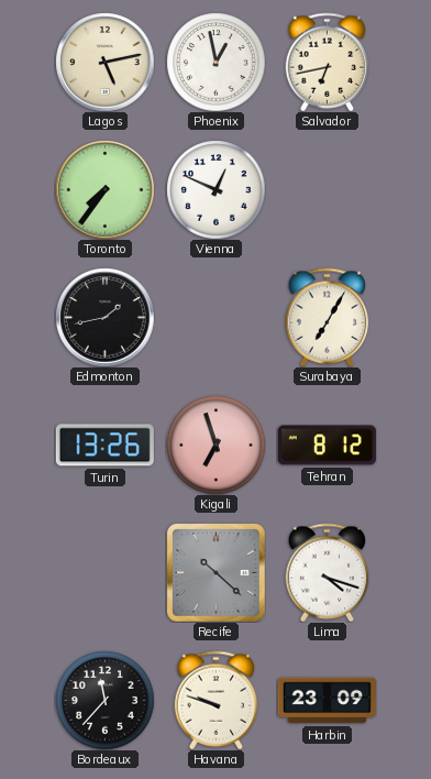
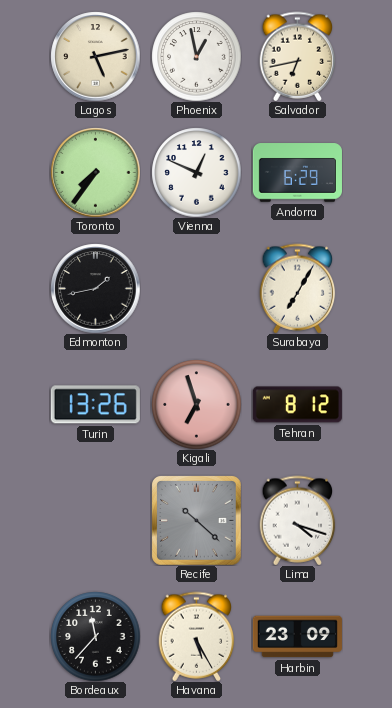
Andorra: none -> 6:29
Havana: 9:48 -> 5:25
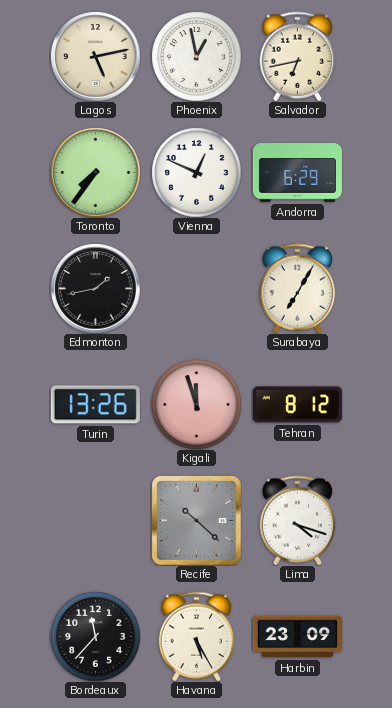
Kigali: 6:57 -> 11:57
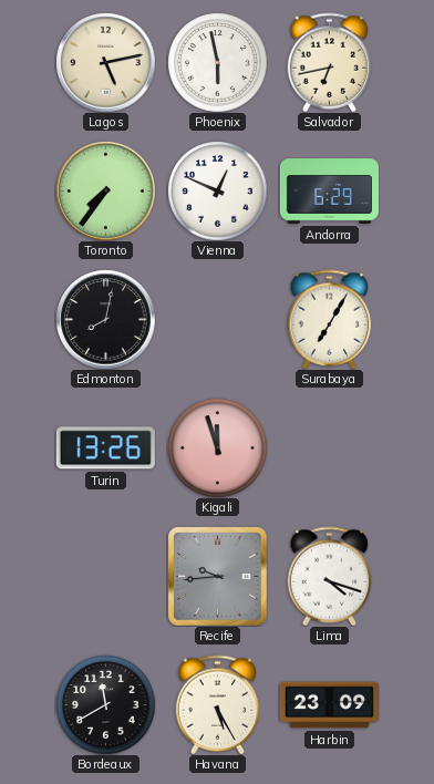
Phoenix: 12:58 -> 5:58
Edmonton: 1:43 -> 8:02
Tehran: 8:12 -> none
Recife: 10:22 -> 9:44
Bordeaux: 11:37 -> 11:40
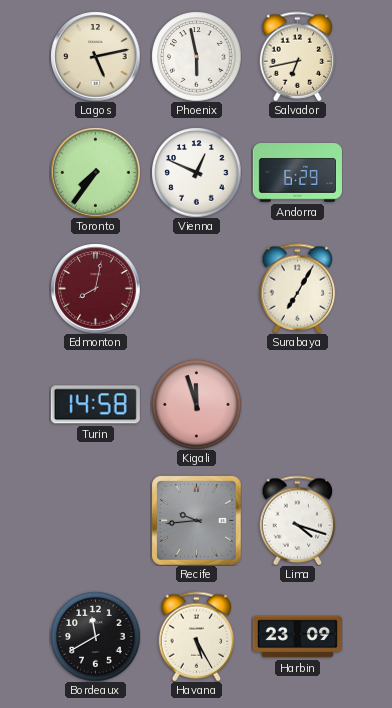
Edmonton dial: black -> burgundy
Turin: 13:26 -> 14:58
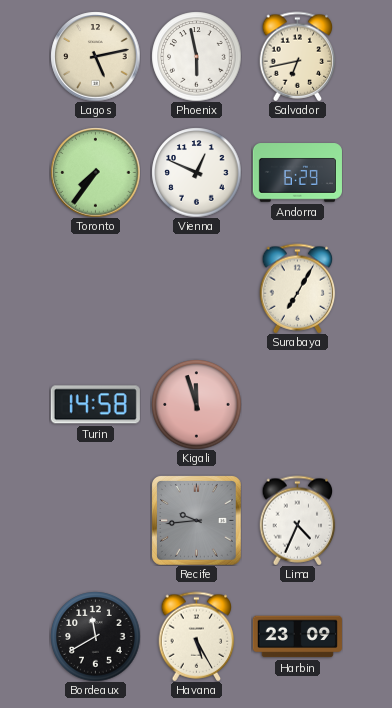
Edmonton: 8:02 -> none
Lima: 4:18 -> 4:34
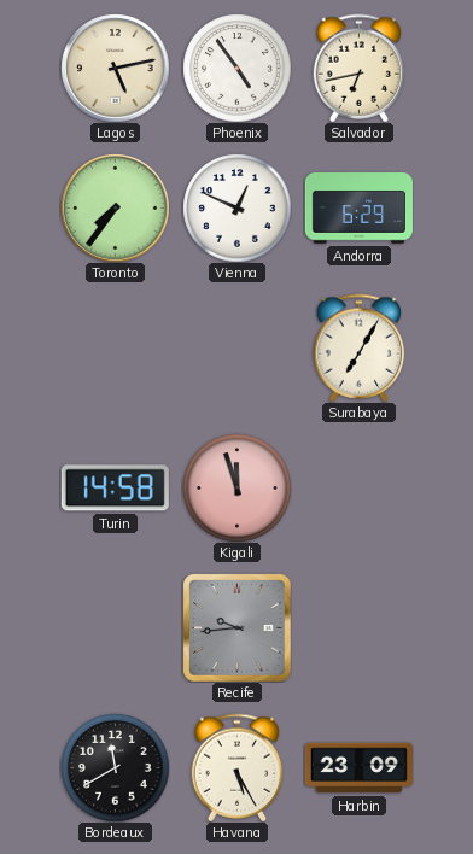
Phoenix: 5:58 -> 4:54
Lima: 4:34 -> none
